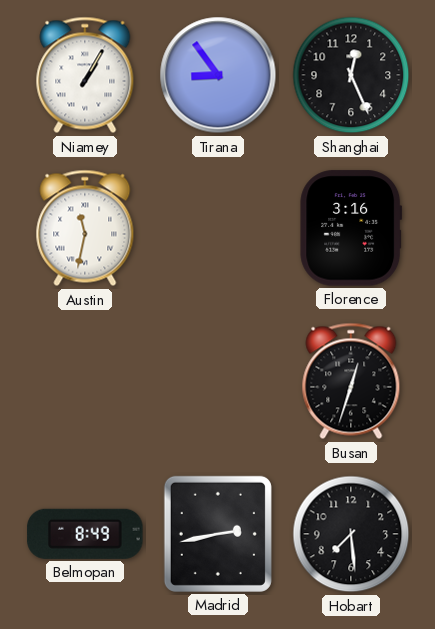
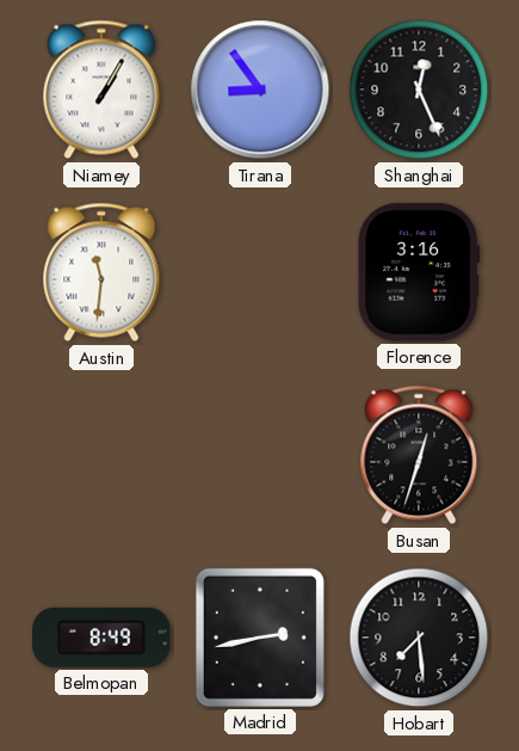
Austin: 11:32 -> 11:31
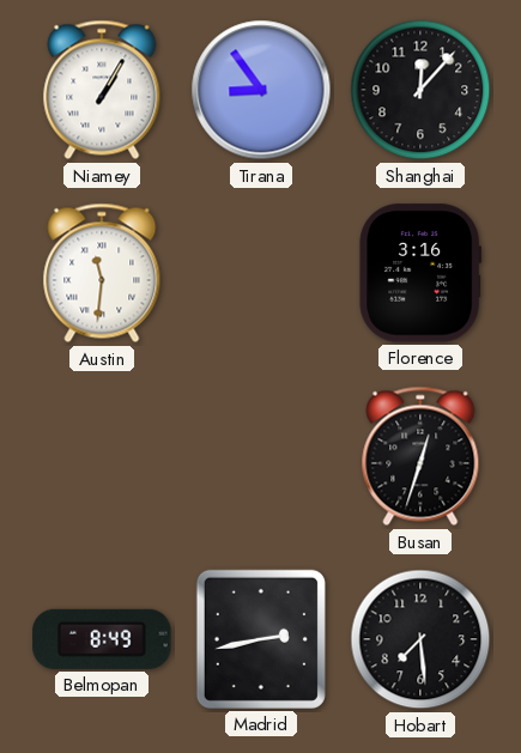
Shanghai: 12:26 -> 12:07
